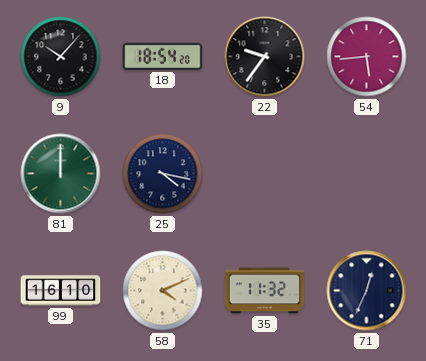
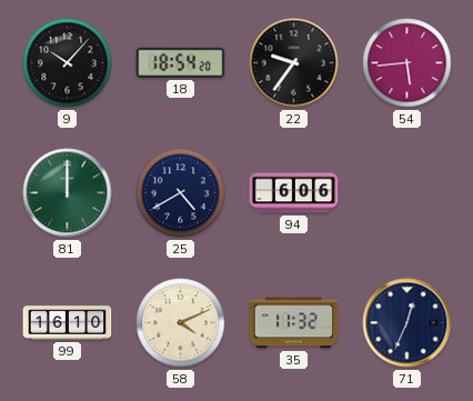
25: 4:17 -> 4:40
94: none -> 6:06
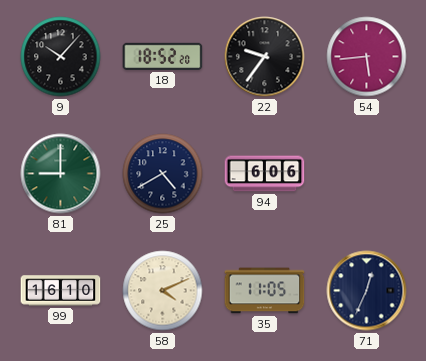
18: 18:54 -> 18:52
81: 12:00 -> 9:00
35: 11:32 -> 11:05
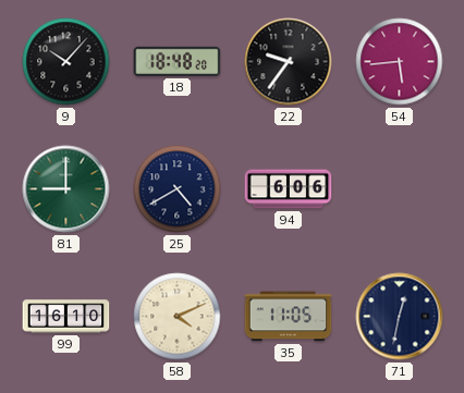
18: 18:52 -> 18:48
71: 12:34 -> 12:32
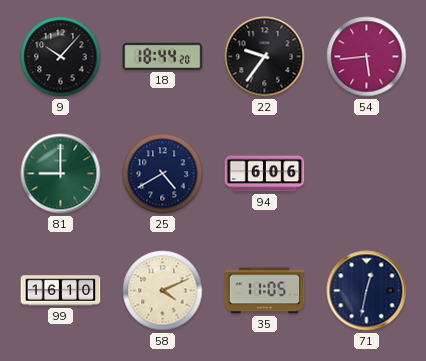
18: 18:48 -> 18:44
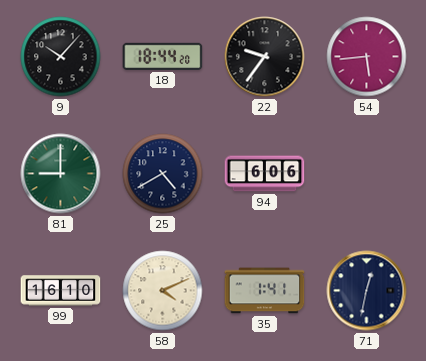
35: 11:05 -> 1:41
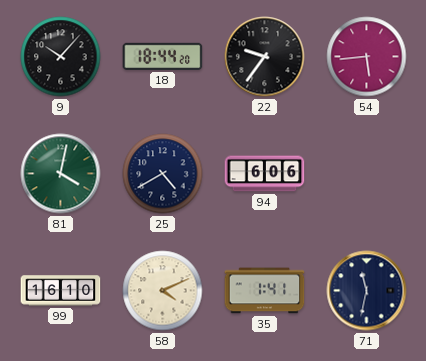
81: 9:00 -> 4:02
71: 12:32 -> 11:32
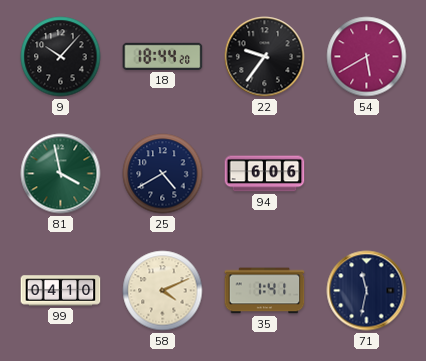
54: 5:44 -> 5:40
81: 4:02 -> 3:58
99: 16:10 -> 04:10
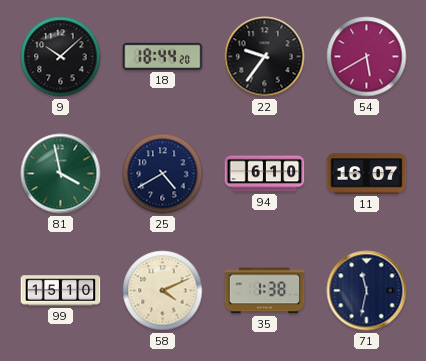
9: 10:07 -> 10:08
94: 6:06 -> 6:10
11: none -> 16:07
99: 04:10 -> 15:10
35: 1:41 -> 1:38
